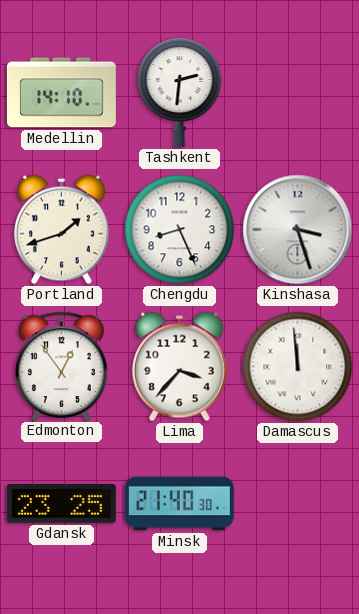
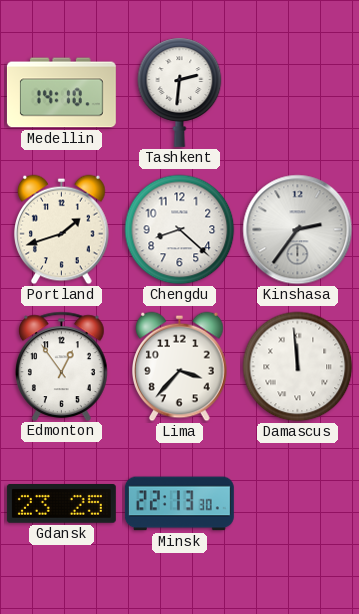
Chengdu: 8:26 -> 8:22
Kinshasa: 3:27 -> 2:36
Minsk: 21:40 -> 22:13
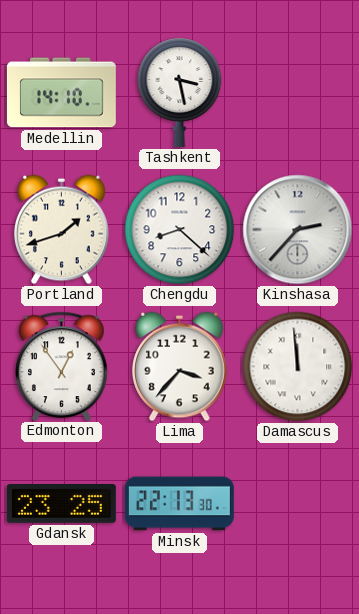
Tashkent: 2:31 -> 3:28
Kinshasa: 2:36 -> 2:37
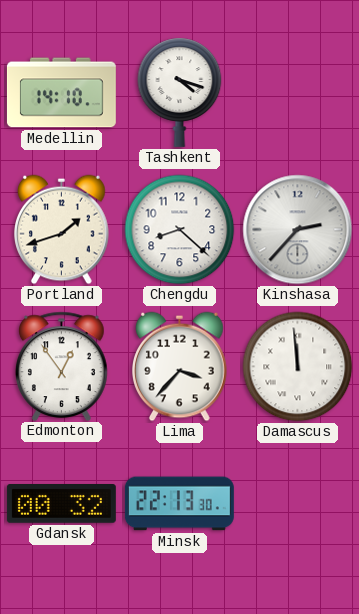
Tashkent: 3:28 -> 4:18
Gdansk: 23:25 -> 00:32
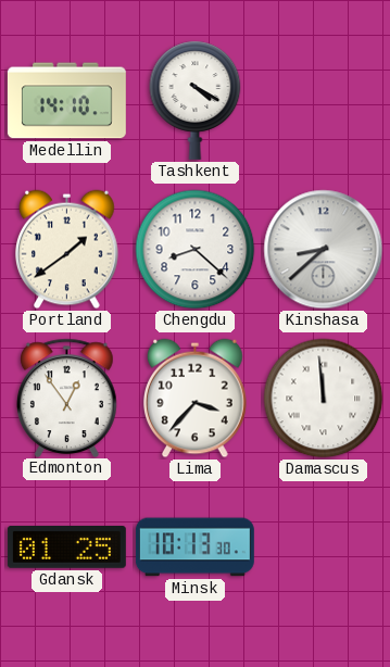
Tashkent: 4:18 -> 4:20
Portland: 1:42 -> 1:39
Kinshasa: 2:37 -> 8:38
Gdansk: 00:32 -> 01:25
Minsk: 22:13 -> 10:13
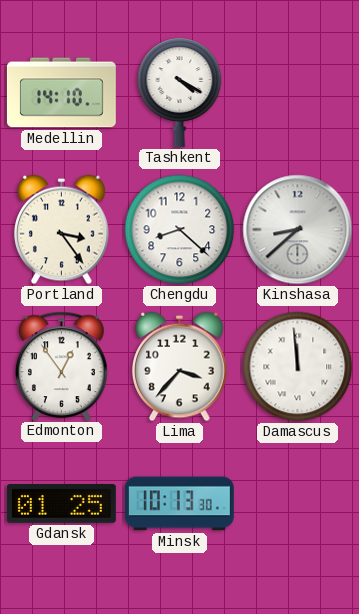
Portland: 1:39 -> 3:24
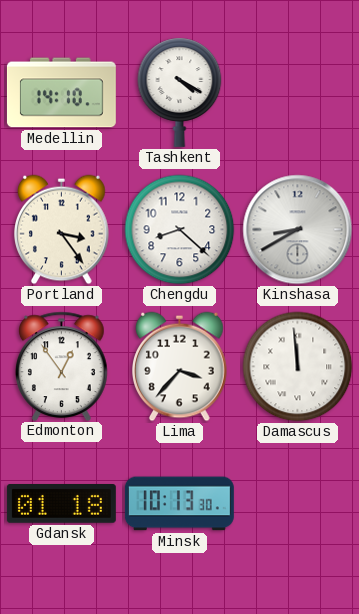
Kinshasa: 8:38 -> 8:40
Gdansk: 01:25 -> 01:18
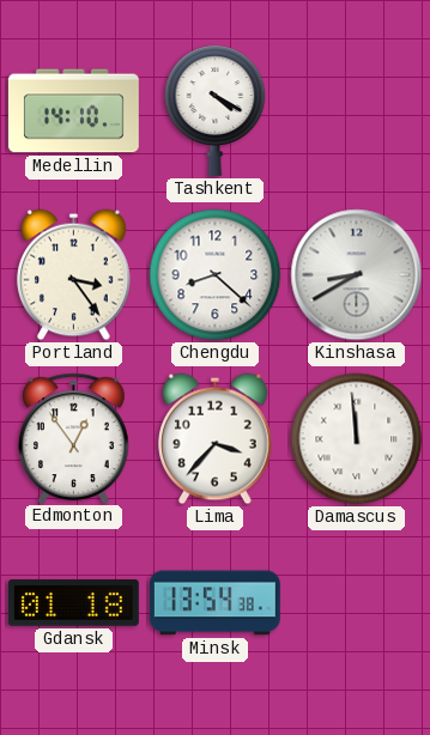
Minsk: 10:13 -> 13:54
